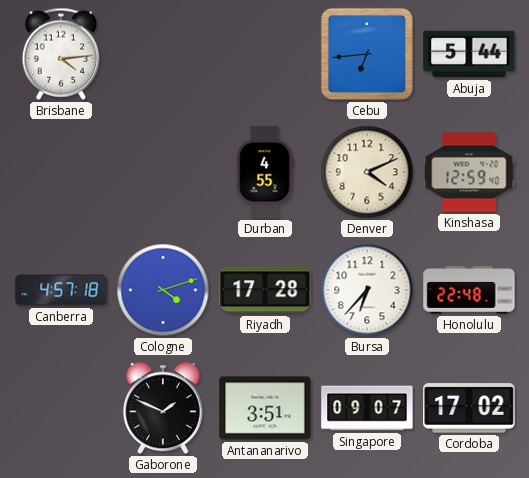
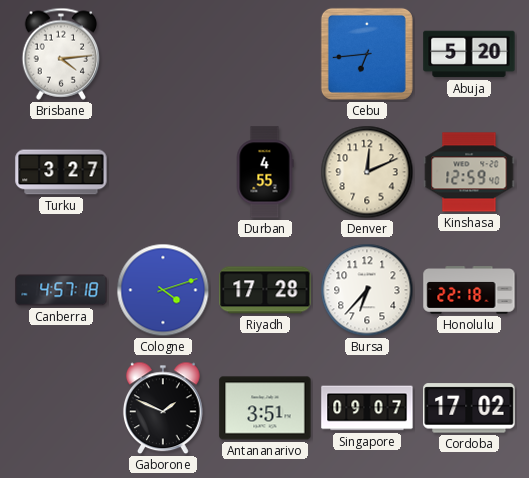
Abuja: 5:44 -> 5:20
Turku: none -> 3:27
Denver: 4:11 -> 12:11
Honolulu: 22:48 -> 22:18
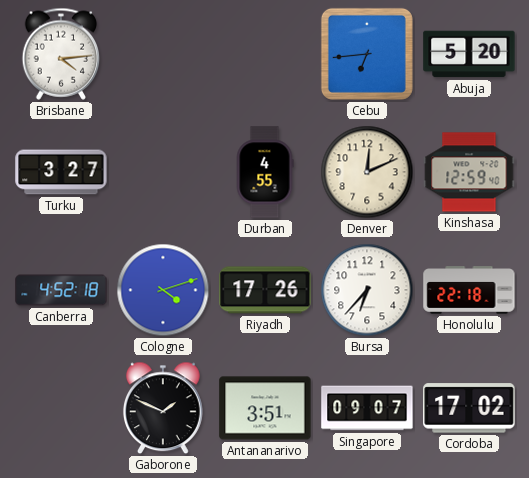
Canberra: 4:57 -> 4:52
Riyadh: 17:28 -> 17:26
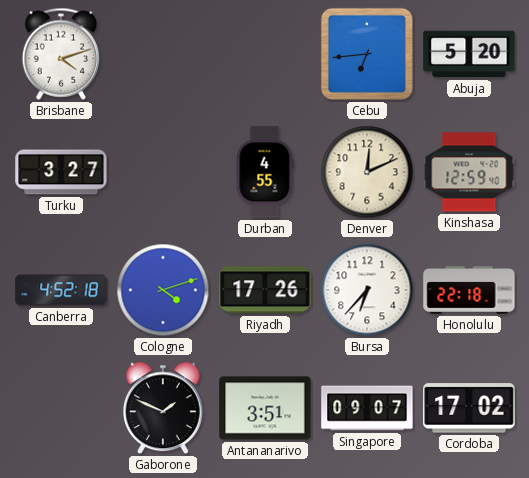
Brisbane: 4:14 -> 4:12
